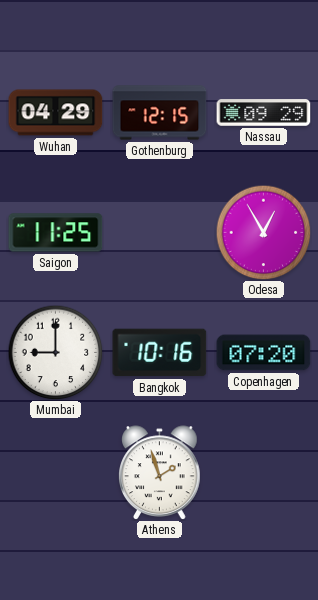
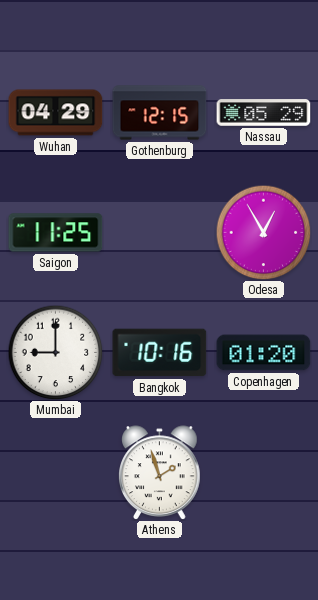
Nassau: 09:29 -> 05:29
Copenhagen: 07:20 -> 01:20
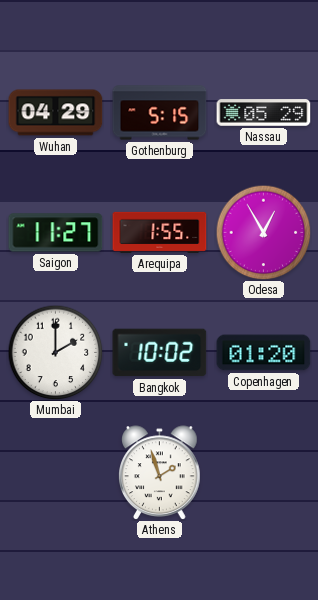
Gothenburg: 12:15 -> 5:15
Saigon: 11:25 -> 11:27
Arequipa: none -> 1:55
Mumbai: 9:00 -> 2:00
Bangkok: 10:16 -> 10:02
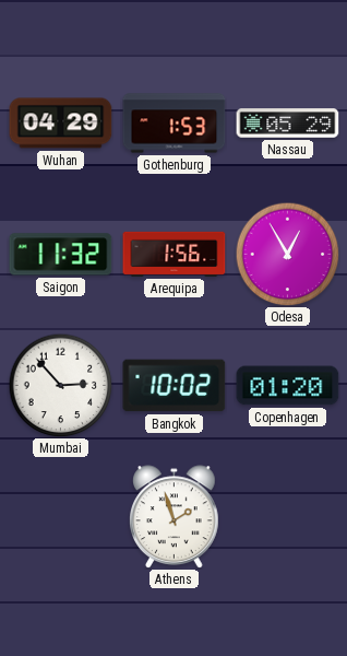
Gothenburg: 5:15 -> 1:53
Saigon: 11:27 -> 11:32
Arequipa: 1:55 -> 1:56
Mumbai: 2:00 -> 2:53
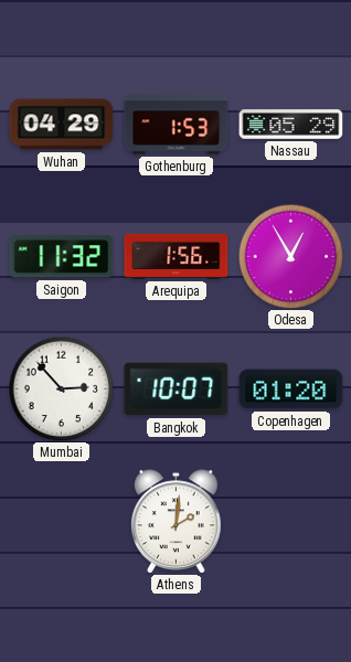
Bangkok: 10:02 -> 10:07
Athens: 1:57 -> 2:01
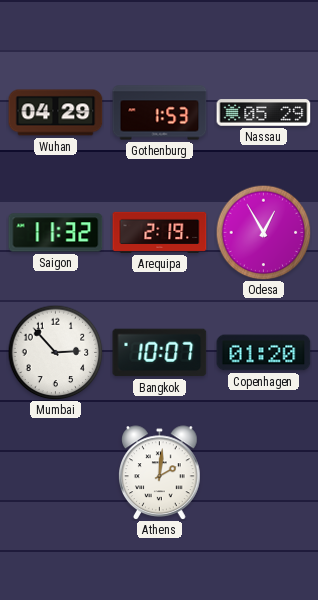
Arequipa: 1:56 -> 2:19
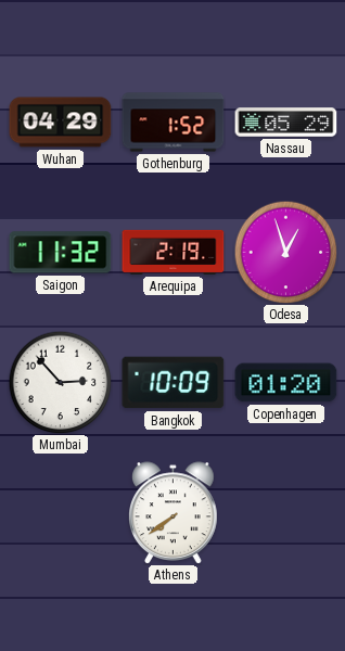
Gothenburg: 1:53 -> 1:52
Odesa: 12:55 -> 12:57
Bangkok: 10:07 -> 10:09
Athens: 2:01 -> 7:39
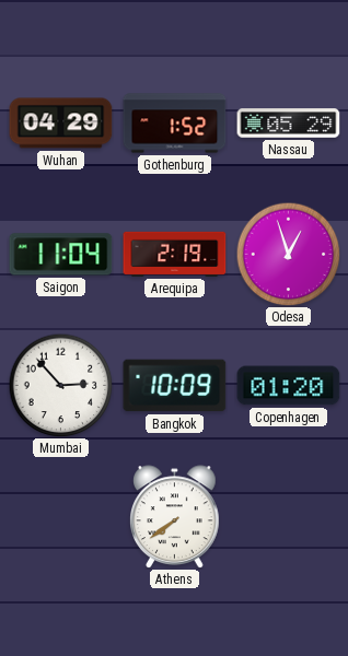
Saigon: 11:32 -> 11:04
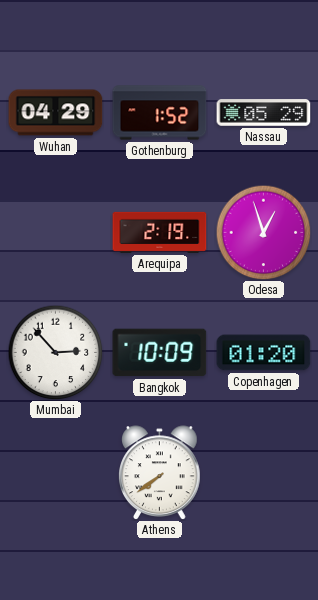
Saigon: 11:04 -> none
